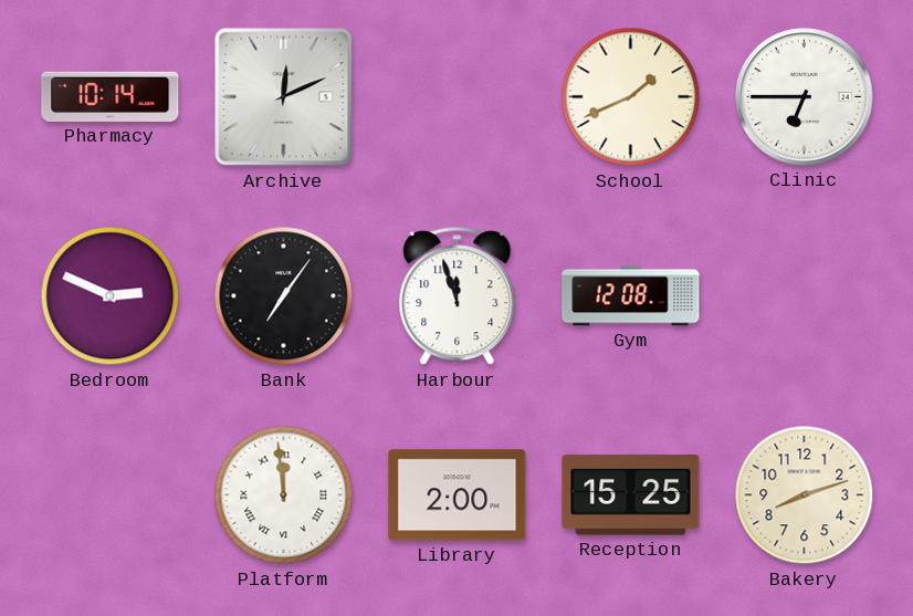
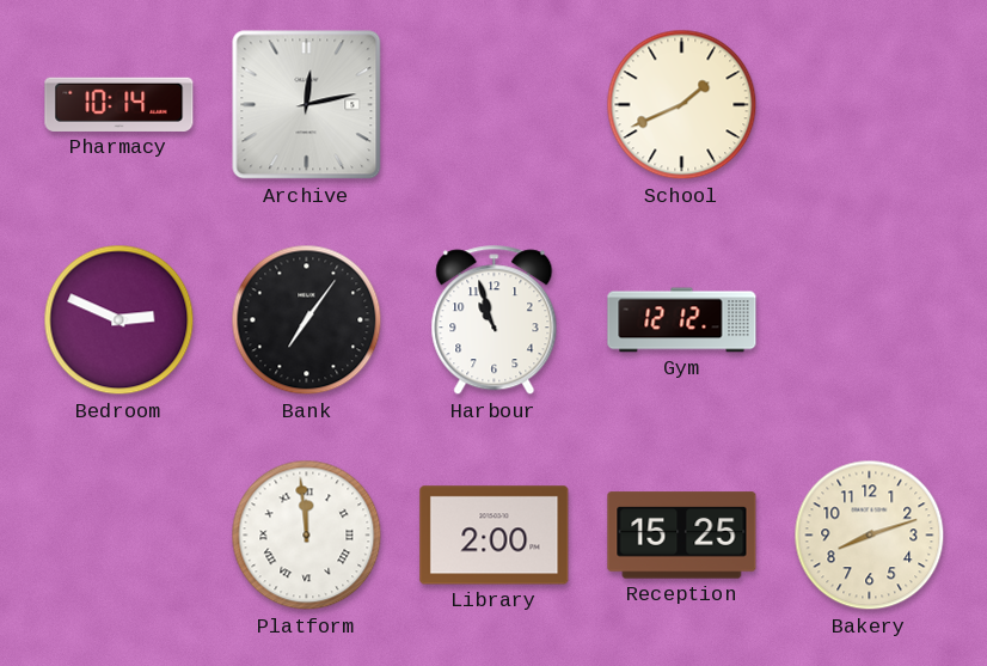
Archive: 12:11 -> 12:13
Clinic: 6:45 -> none
Harbour: 11:57 -> 10:57
Gym: 12:08 -> 12:12
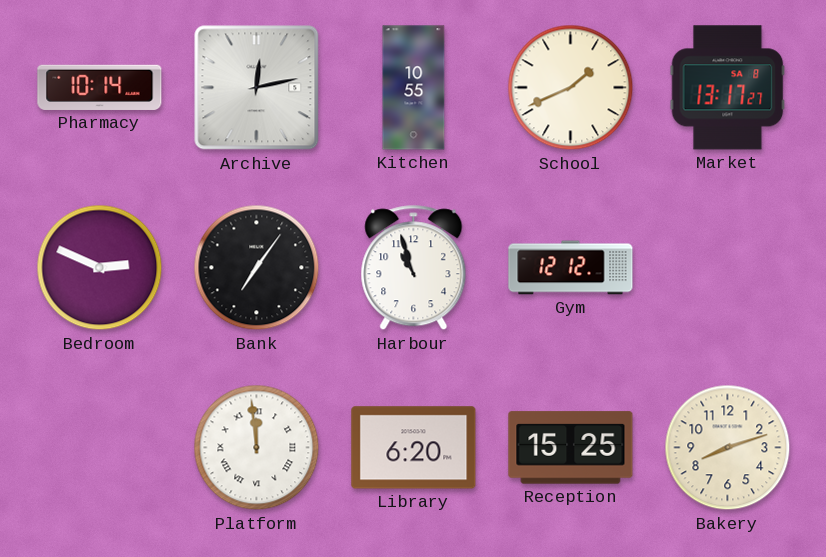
Kitchen: none -> 10:55
Market: none -> 13:17
Library: 2:00 -> 6:20
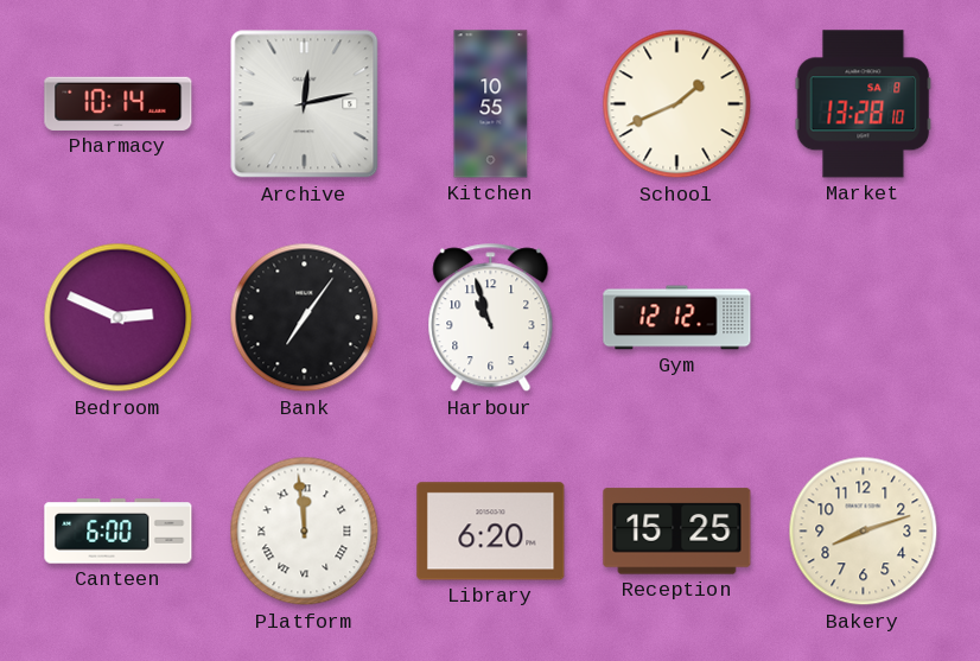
Market: 13:17 -> 13:28
Canteen: none -> 6:00
